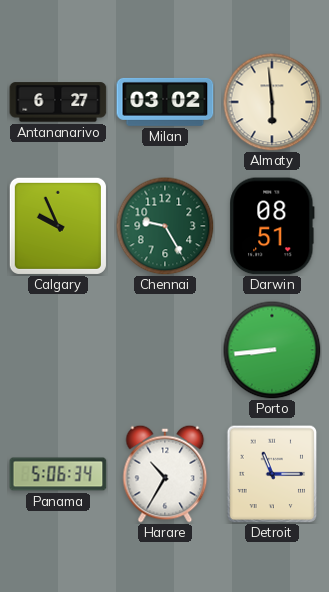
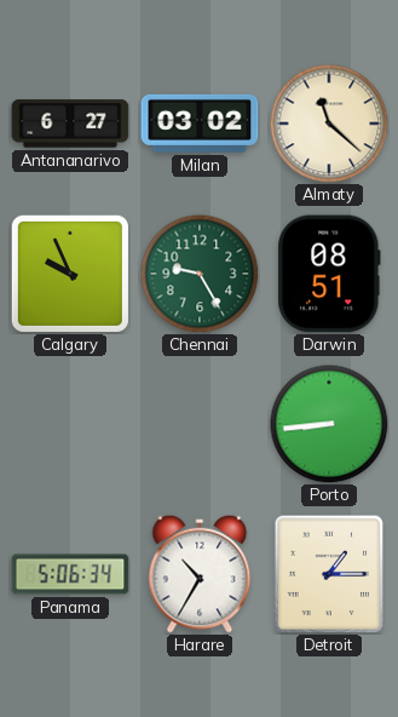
Almaty: 5:59 -> 11:22
Detroit: 11:15 -> 1:15
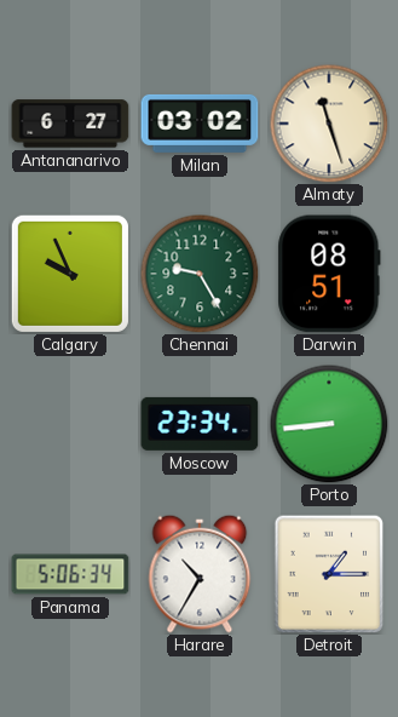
Almaty: 11:22 -> 11:27
Moscow: none -> 23:34
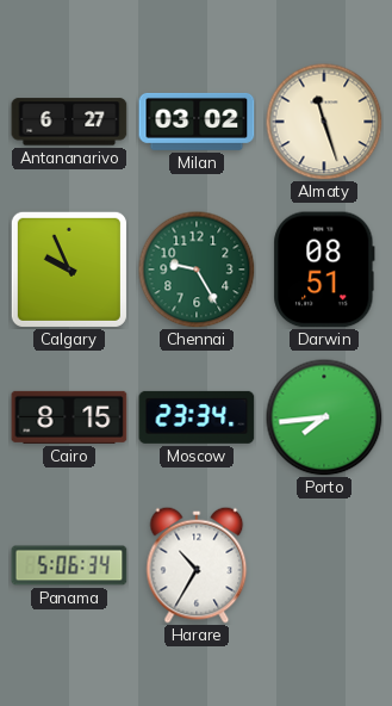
Cairo: none -> 8:15
Porto: 8:44 -> 7:44
Detroit: 1:15 -> none
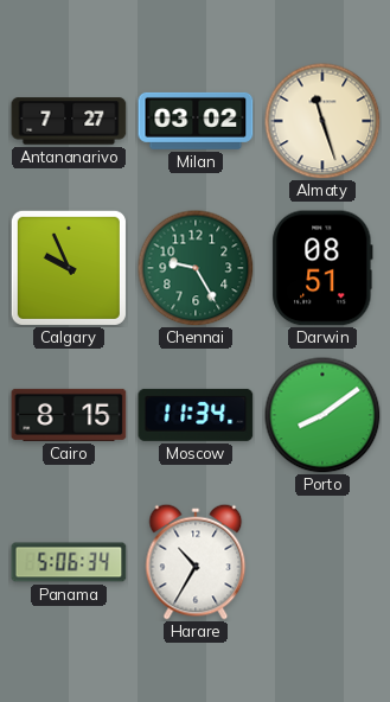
Antananarivo: 6:27 -> 7:27
Moscow: 23:34 -> 11:34
Porto: 7:44 -> 8:09
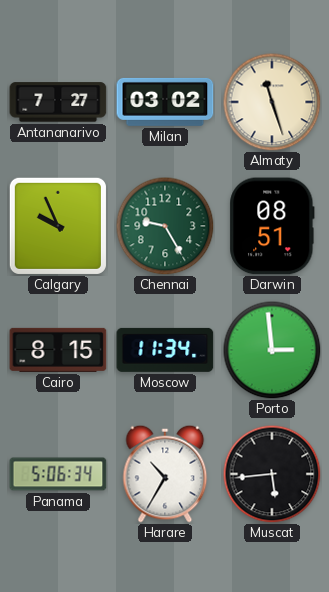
Porto: 8:09 -> 2:59
Muscat: none -> 5:44
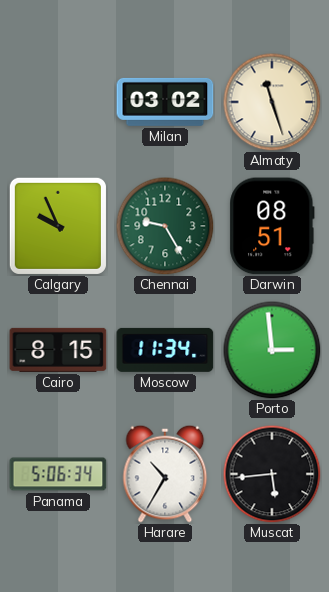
Antananarivo: 7:27 -> none
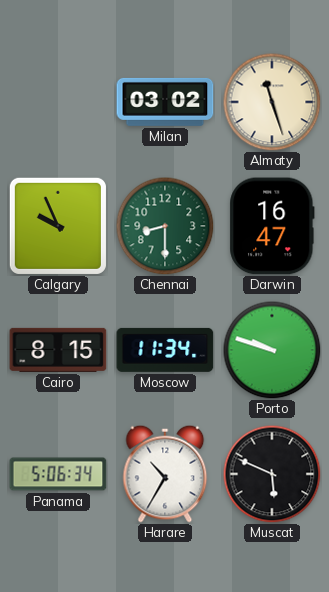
Chennai: 9:25 -> 8:30
Darwin: 08:51 -> 16:47
Porto: 2:59 -> 9:48
Muscat: 5:44 -> 5:49
